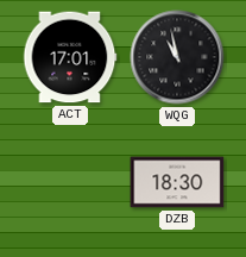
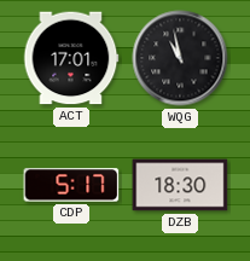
CDP: none -> 5:17
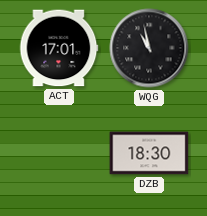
CDP: 5:17 -> none
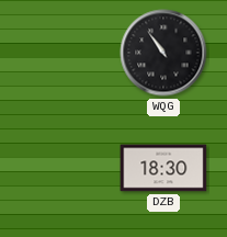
ACT: 17:01 -> none
WQG: 10:58 -> 10:54
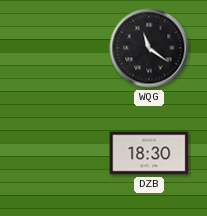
WQG: 10:54 -> 11:21
